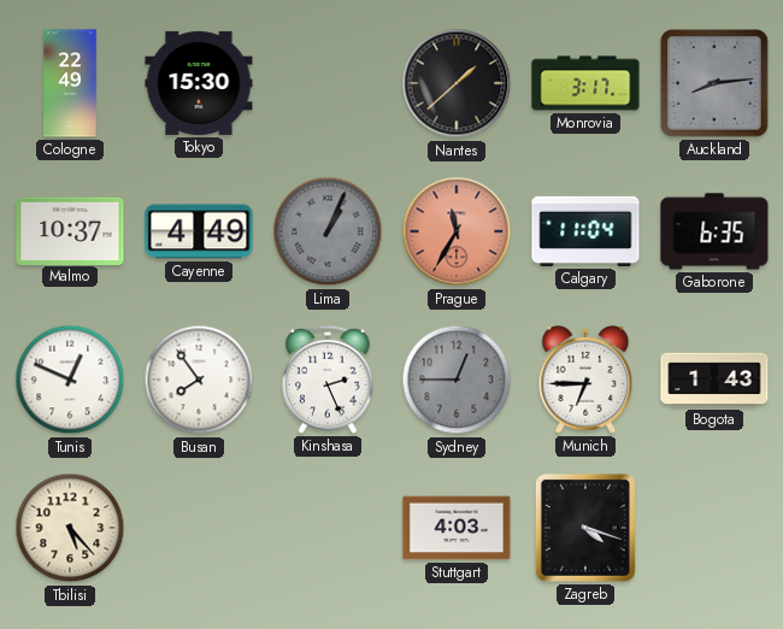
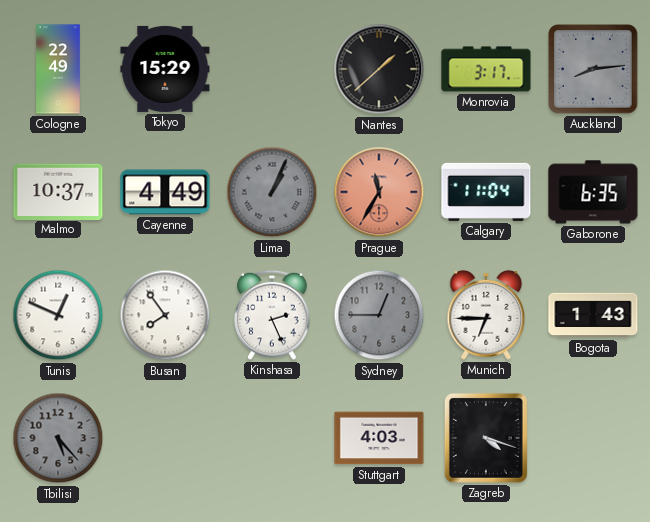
Tokyo: 15:30 -> 15:29
Tbilisi dial: cream -> grey
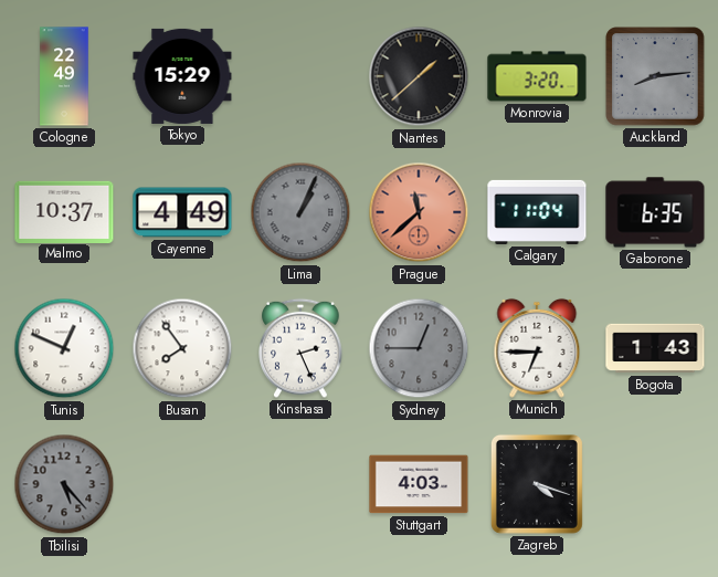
Monrovia: 3:17 -> 3:20
Prague: 11:35 -> 11:38
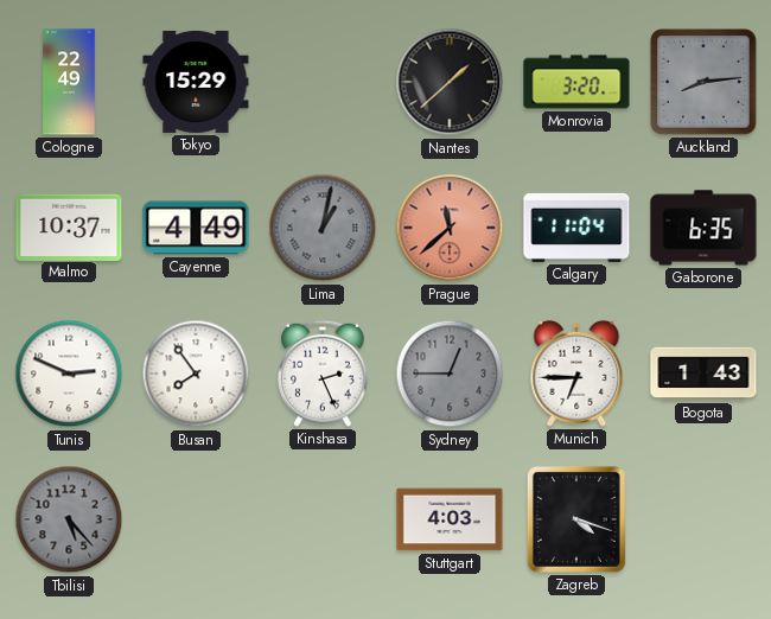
Lima: 1:04 -> 1:02
Tunis: 12:49 -> 2:49
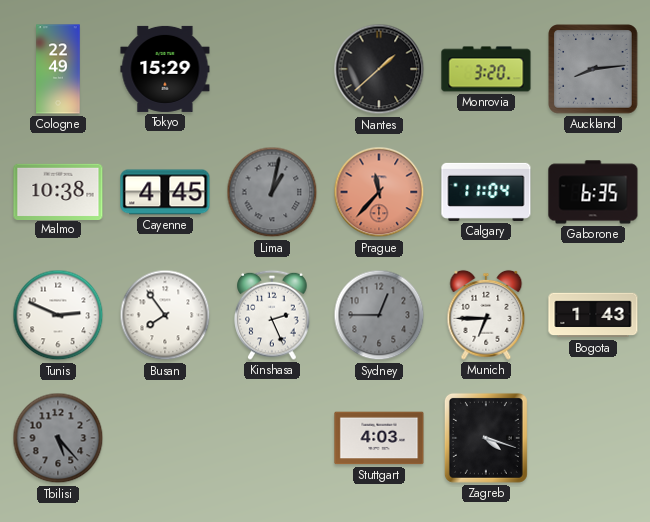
Malmo: 10:37 -> 10:38
Cayenne: 4:49 -> 4:45
Prague: 11:38 -> 11:37
